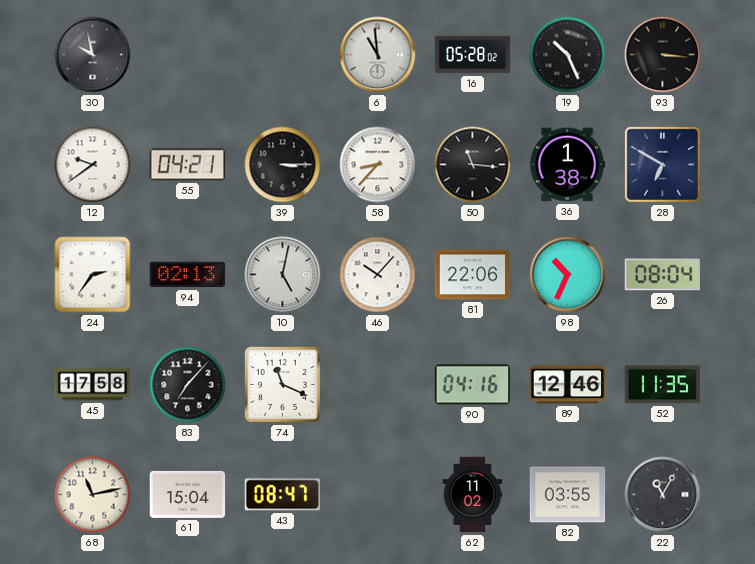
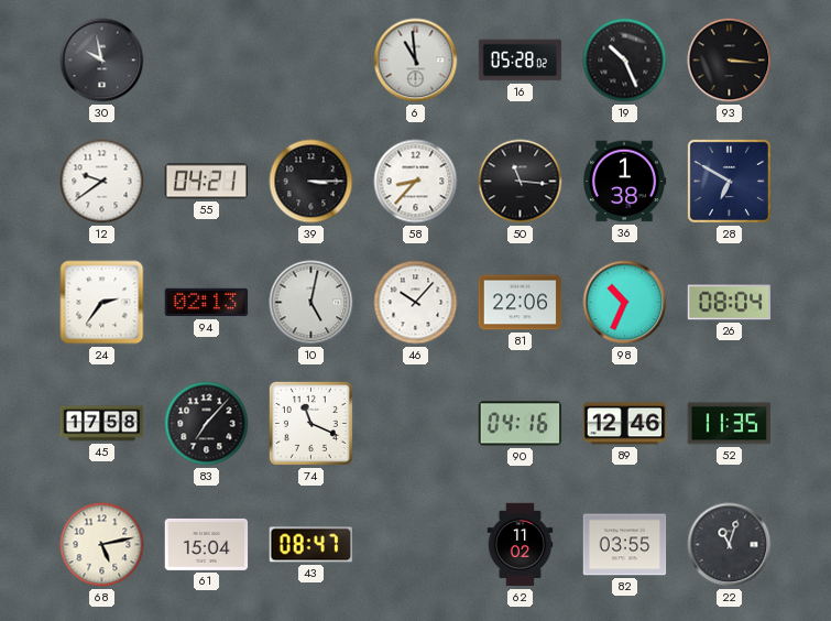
68: 11:13 -> 5:13
22: 11:05 -> 11:03
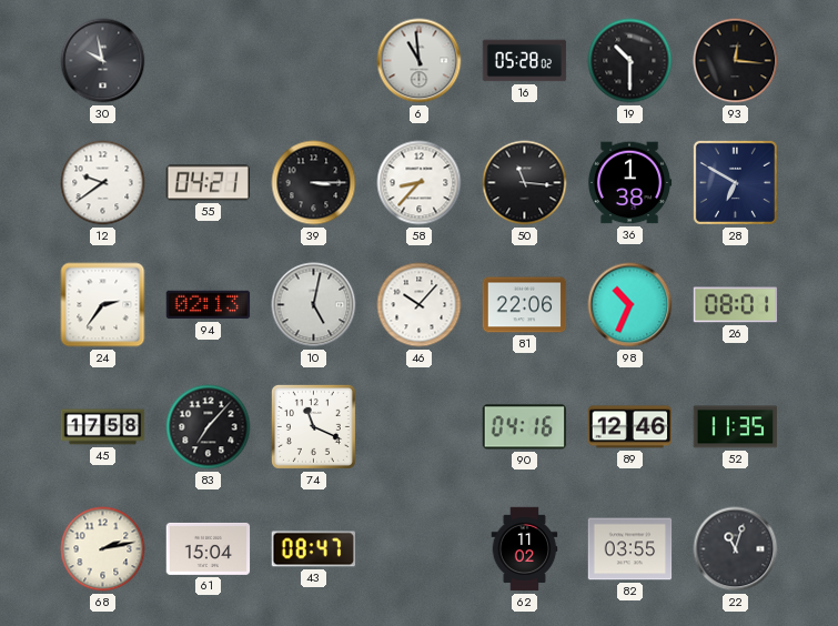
19: 10:26 -> 10:30
93: 3:16 -> 12:16
26: 08:04 -> 08:01
68: 5:13 -> 2:13
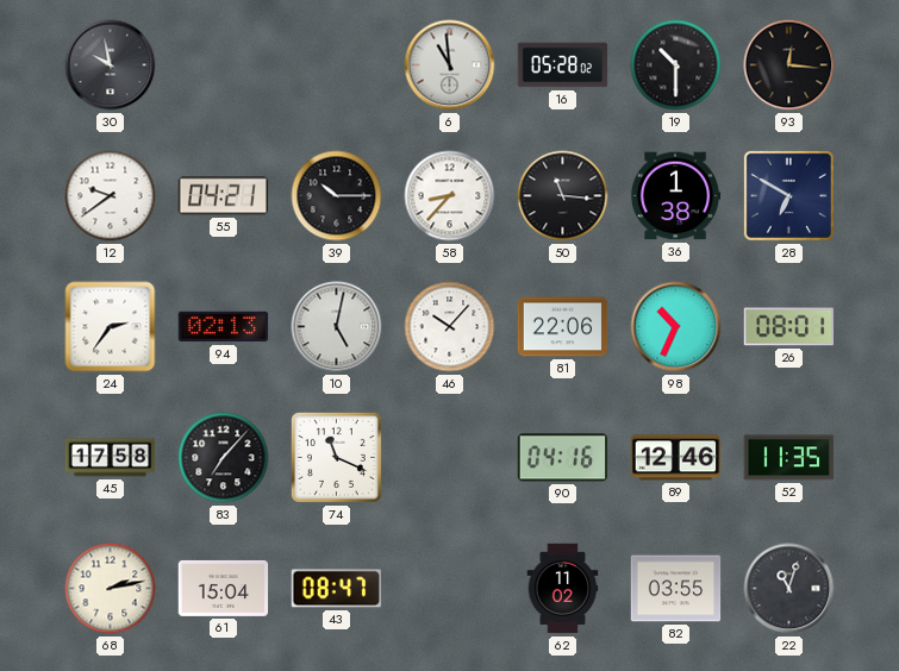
39: 3:15 -> 10:15
